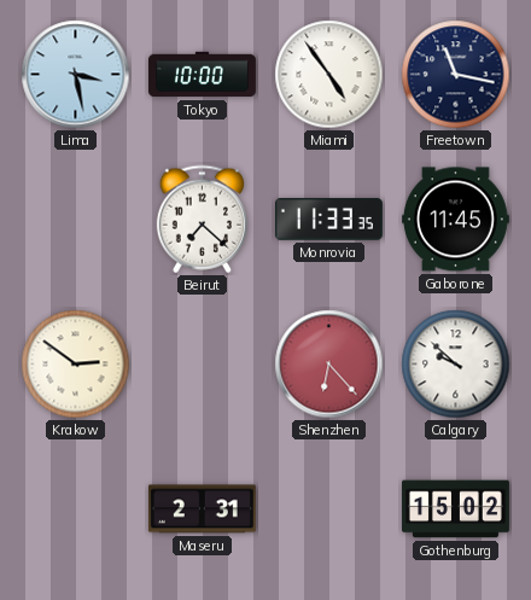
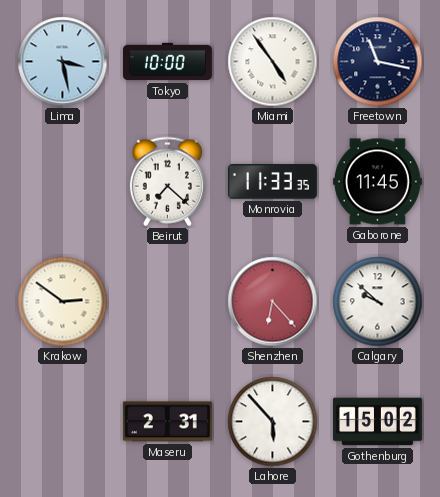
Lahore: none -> 5:53
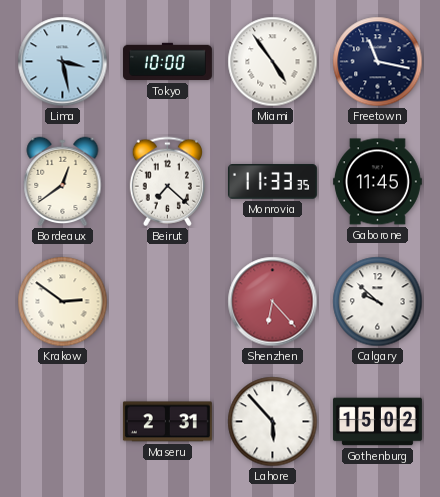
Bordeaux: none -> 12:39
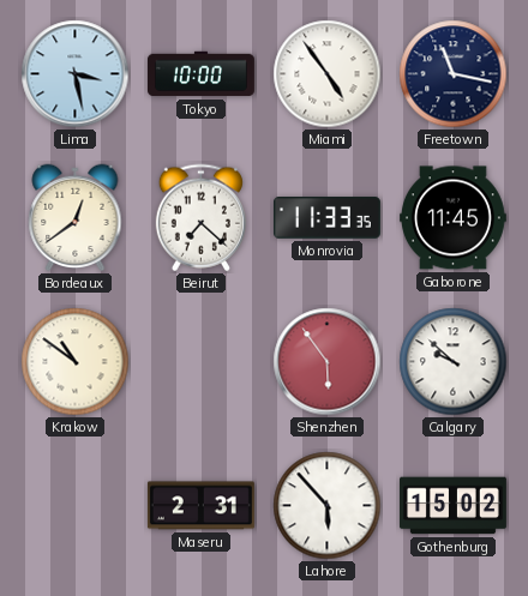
Krakow: 2:51 -> 10:51
Shenzhen: 6:23 -> 5:54
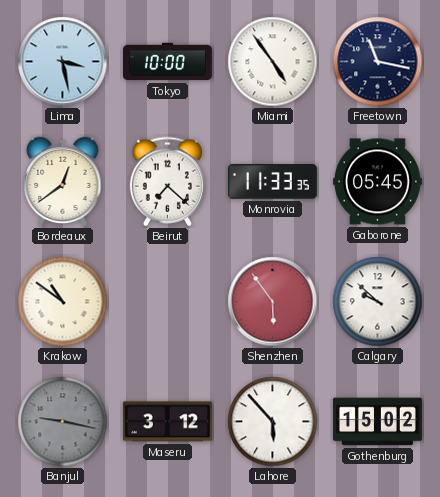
Gaborone: 11:45 -> 05:45
Banjul: none -> 9:17
Maseru: 2:31 -> 3:12
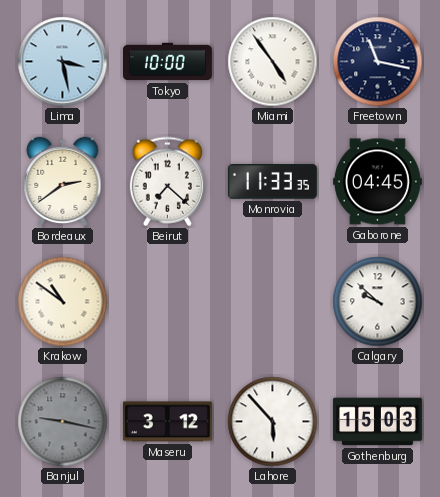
Bordeaux: 12:39 -> 2:39
Gaborone: 05:45 -> 04:45
Shenzhen: 5:54 -> none
Gothenburg: 15:02 -> 15:03
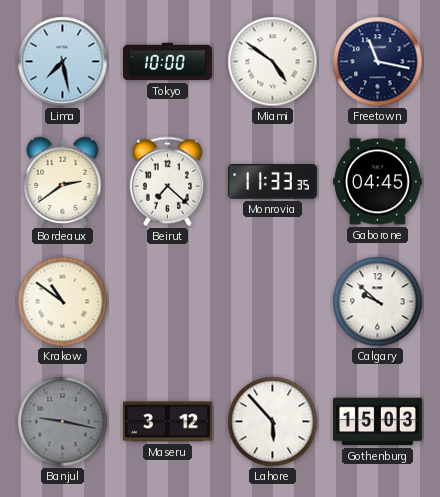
Lima: 3:28 -> 7:28
Miami: 4:54 -> 4:51
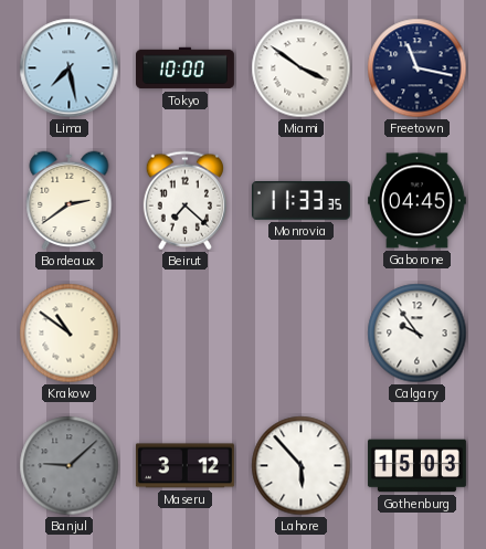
Miami: 4:51 -> 3:51
Calgary: 9:52 -> 9:54
Banjul: 9:17 -> 9:08
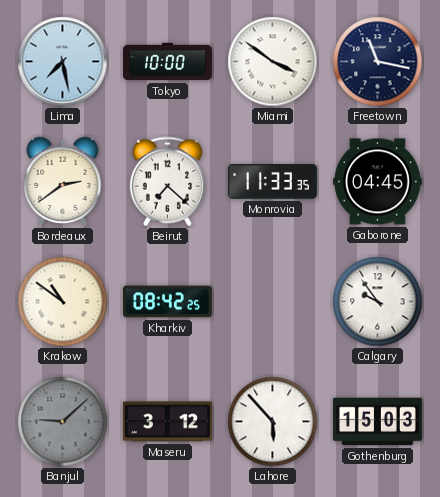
Kharkiv: none -> 08:42
